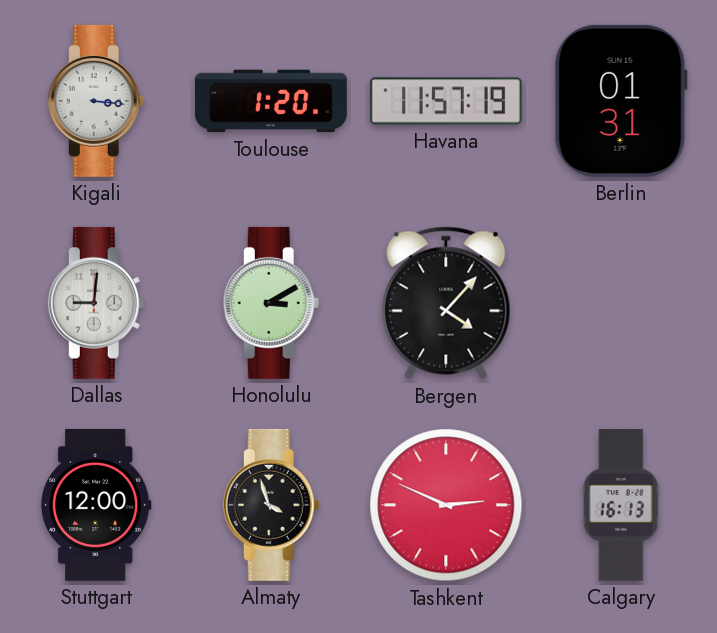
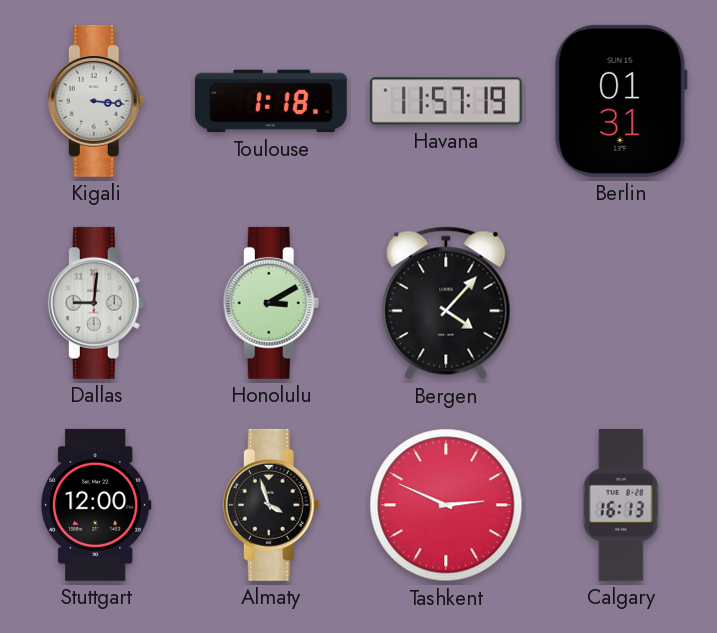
Toulouse: 1:20 -> 1:18
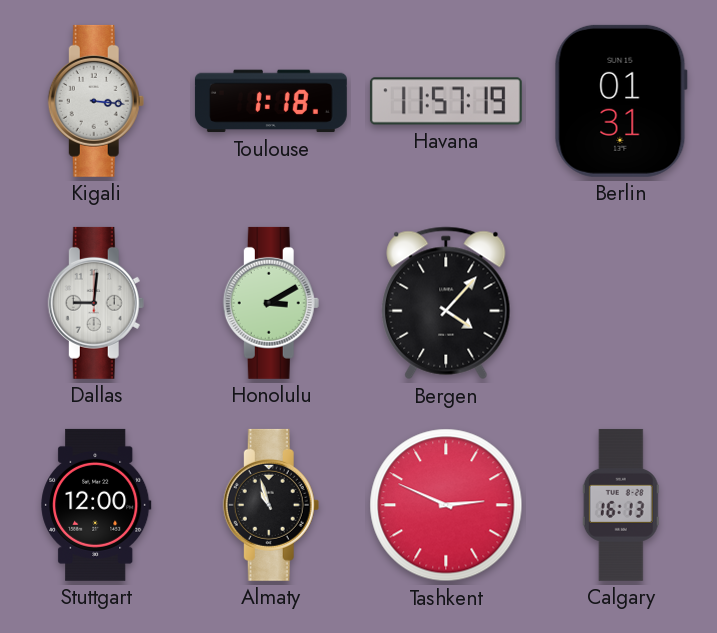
Almaty: 3:57 -> 10:57
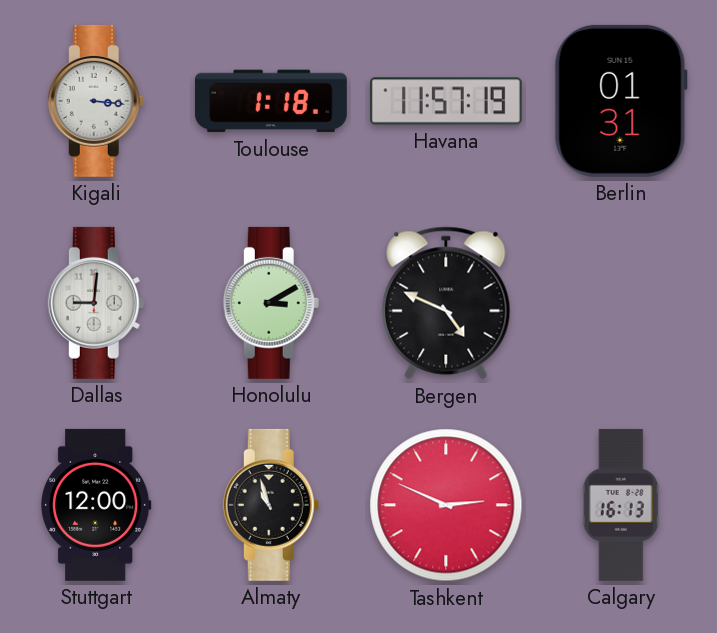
Bergen: 4:07 -> 4:49
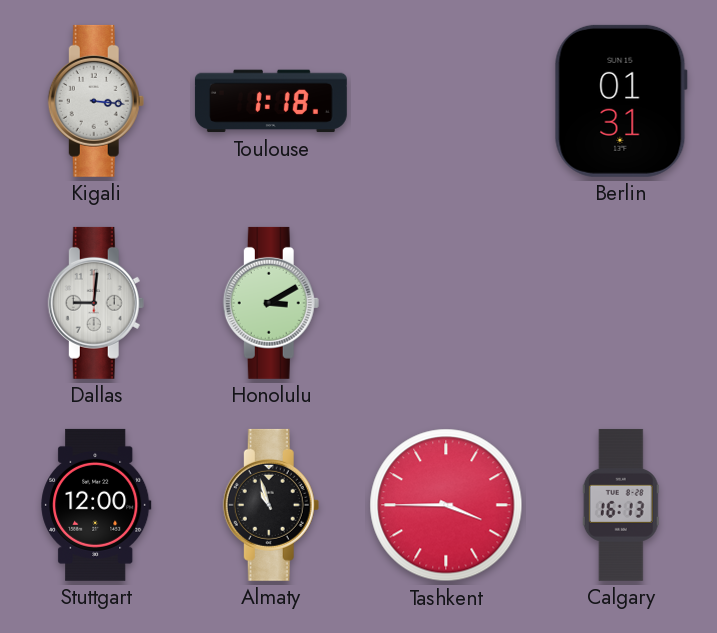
Havana: 11:57 -> none
Bergen: 4:49 -> none
Tashkent: 2:49 -> 3:45
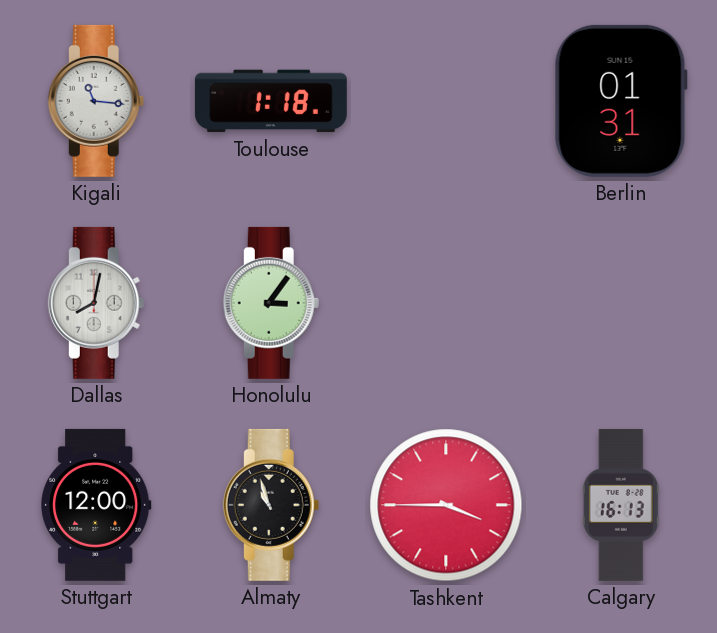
Kigali: 3:16 -> 11:16
Dallas: 9:01 -> 8:02
Honolulu: 3:10 -> 3:06
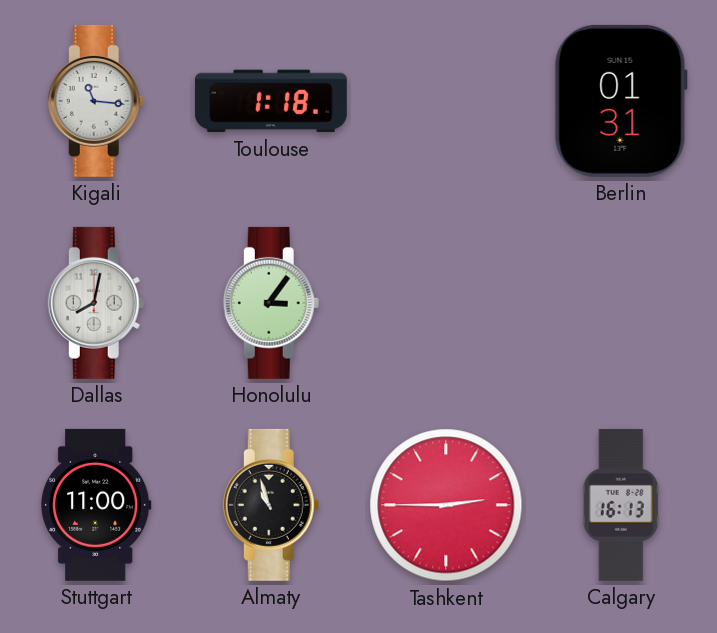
Stuttgart: 12:00 -> 11:00
Tashkent: 3:45 -> 2:45
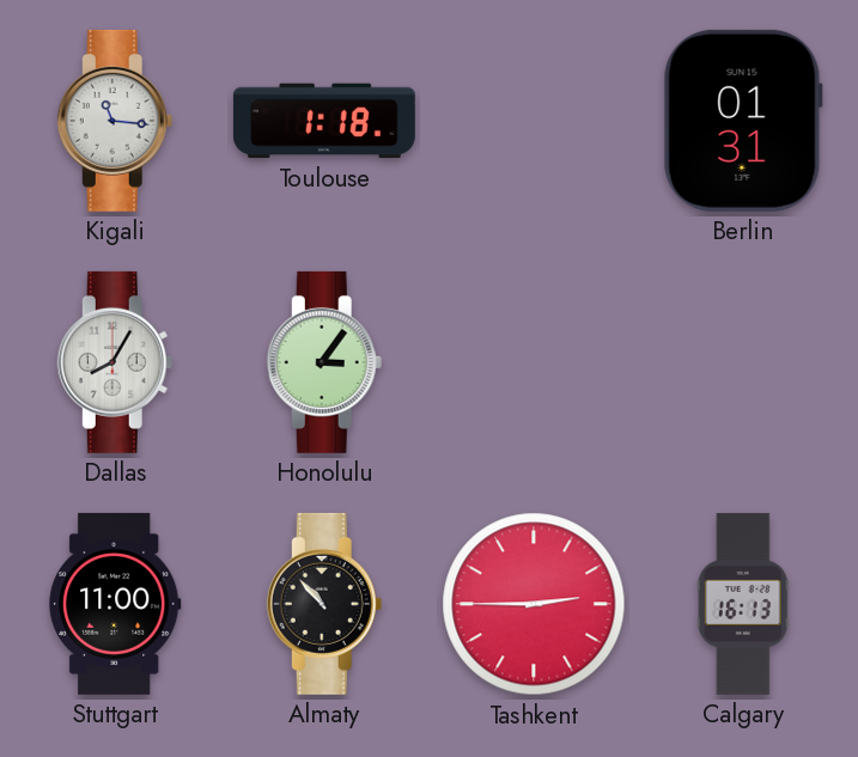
Dallas: 8:02 -> 8:05
Almaty: 10:57 -> 10:53
